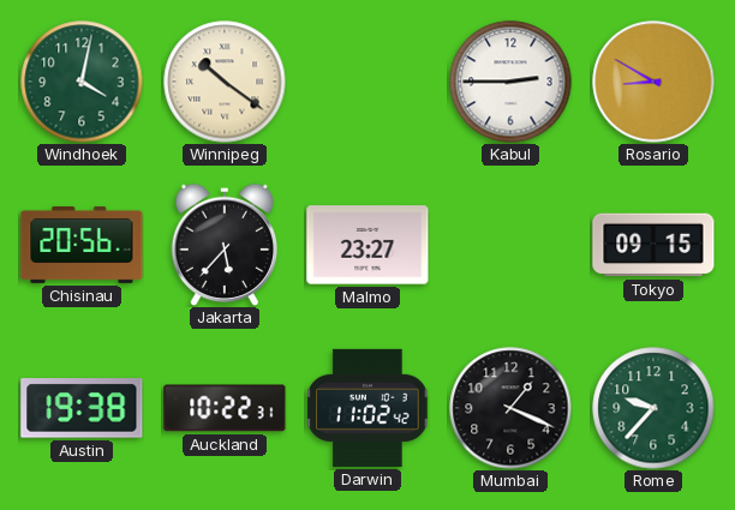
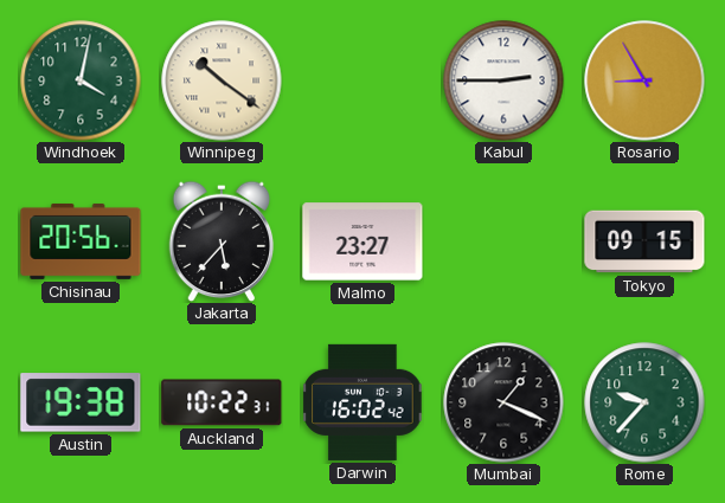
Rosario: 8:50 -> 8:55
Darwin: 11:02 -> 16:02
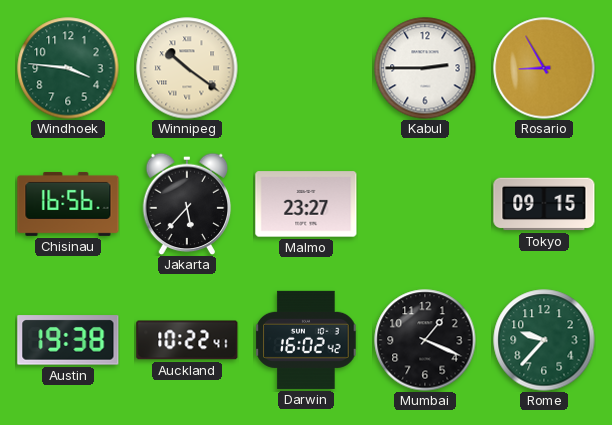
Windhoek: 4:02 -> 3:46
Chisinau: 20:56 -> 16:56
Auckland: 10:22:31 -> 10:22:41
